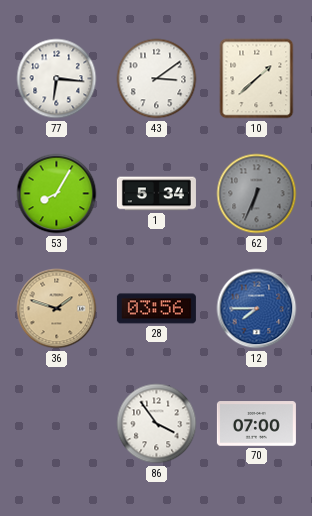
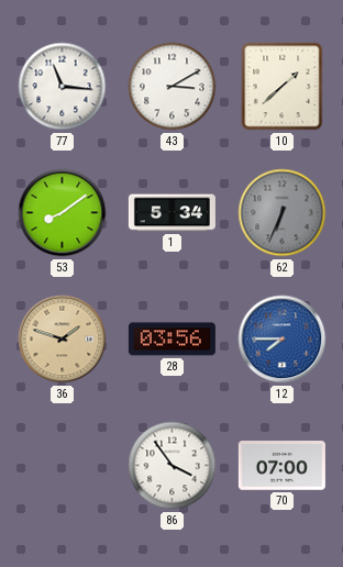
77: 6:16 -> 11:16
43: 3:09 -> 3:10
53: 8:05 -> 8:09
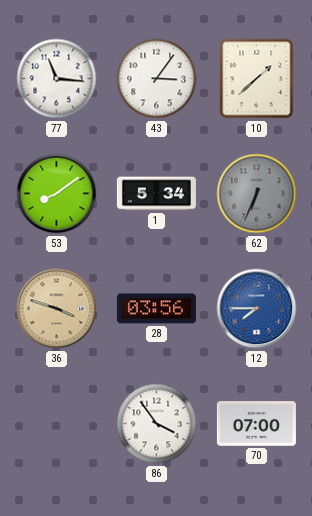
43: 3:10 -> 3:06
36: 1:48 -> 3:48
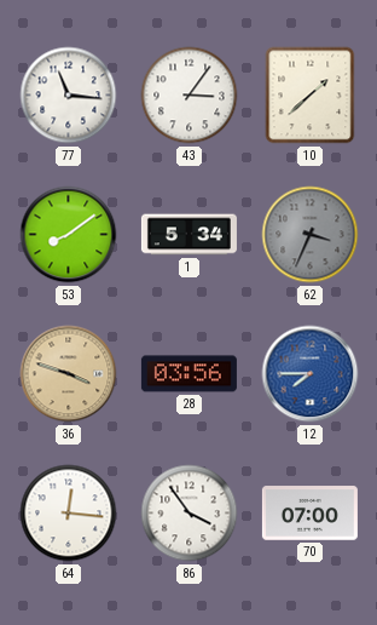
62: 6:34 -> 3:34
64: none -> 12:16
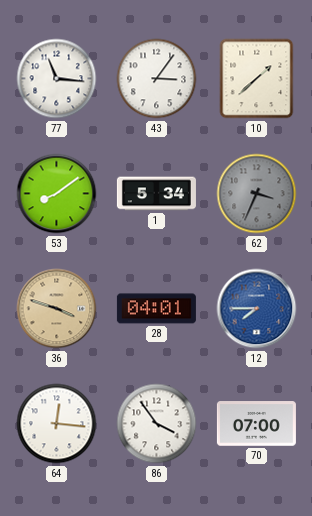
28: 03:56 -> 04:01
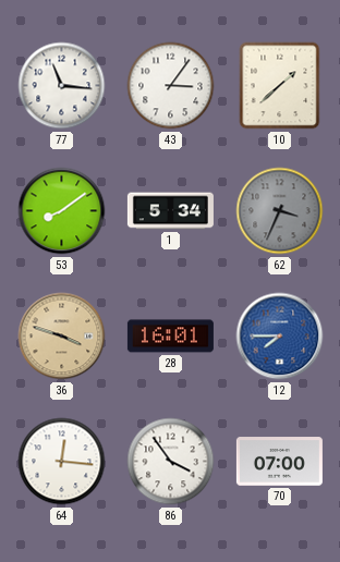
28: 04:01 -> 16:01
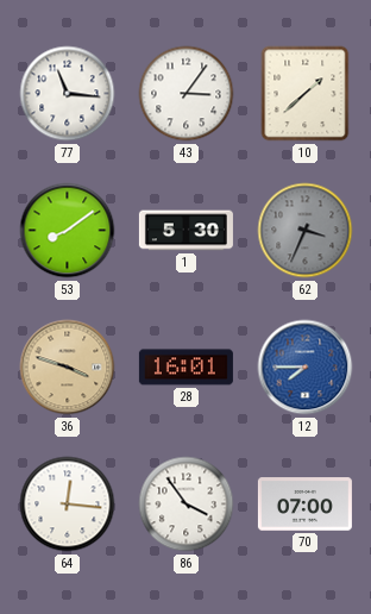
1: 5:34 -> 5:30
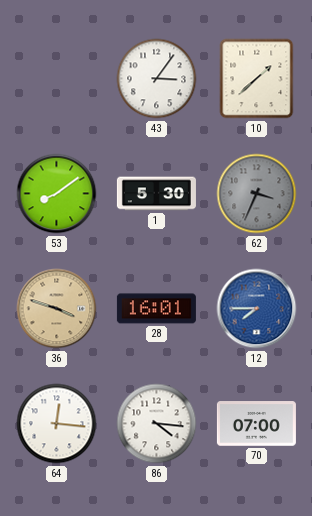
77: 11:16 -> none
86: 3:54 -> 4:16
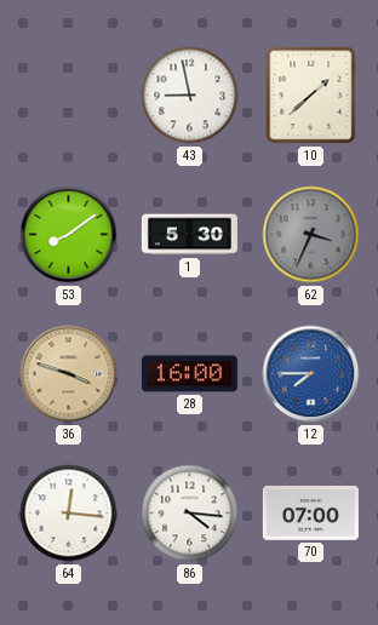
43: 3:06 -> 8:58
28: 16:01 -> 16:00
